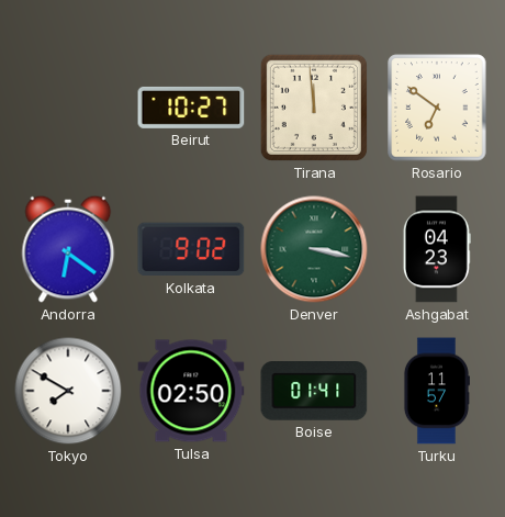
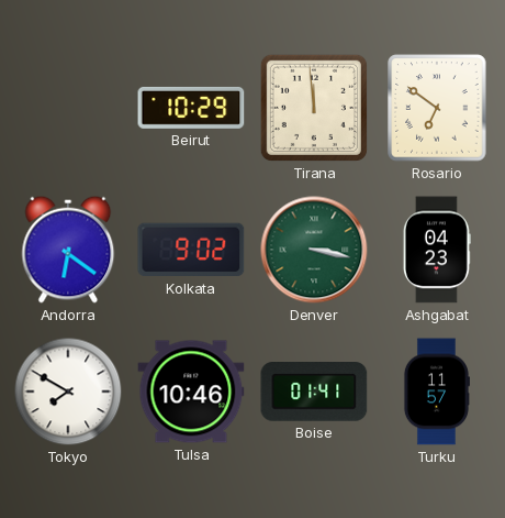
Beirut: 10:27 -> 10:29
Tulsa: 02:50 -> 10:46
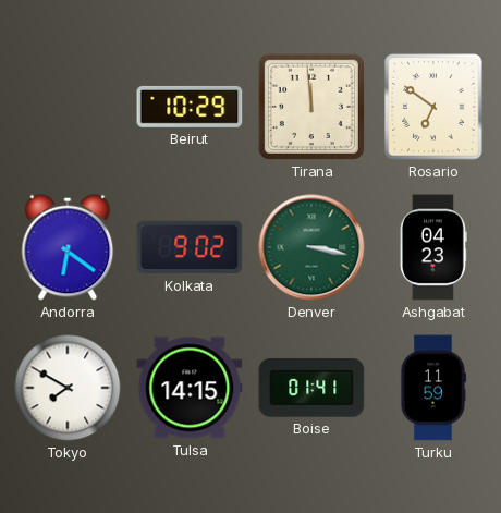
Tulsa: 10:46 -> 14:15
Turku: 11:57 -> 11:59
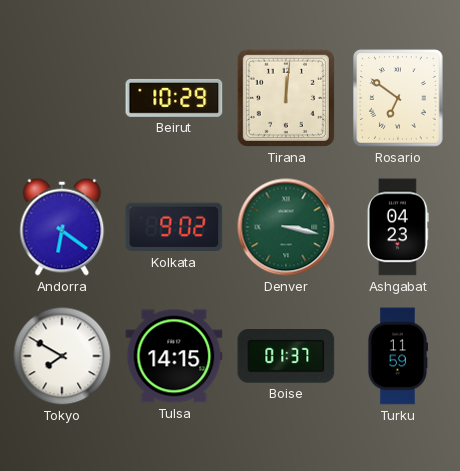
Tirana: 11:59 -> 12:01
Boise: 01:41 -> 01:37
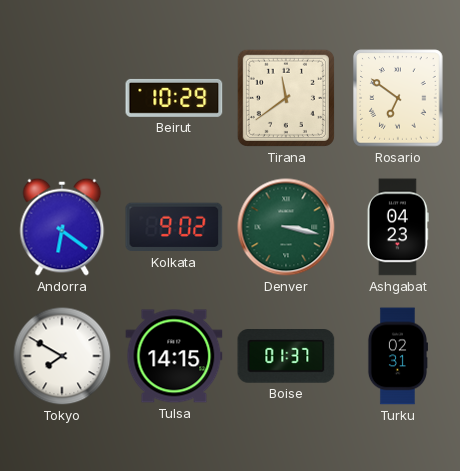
Tirana: 12:01 -> 11:39
Turku: 11:59 -> 02:31
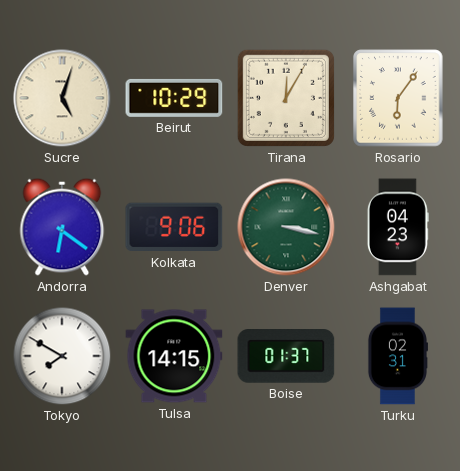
Sucre: none -> 5:03
Tirana: 11:39 -> 12:05
Rosario: 6:51 -> 6:06
Kolkata: 9:02 -> 9:06
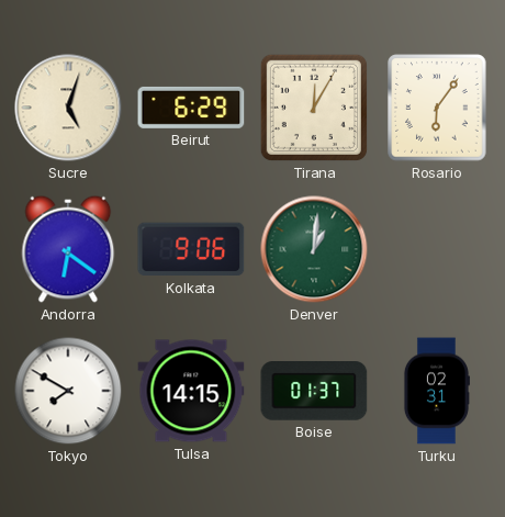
Beirut: 10:29 -> 6:29
Denver: 3:17 -> 1:01
Ashgabat: 04:23 -> none
